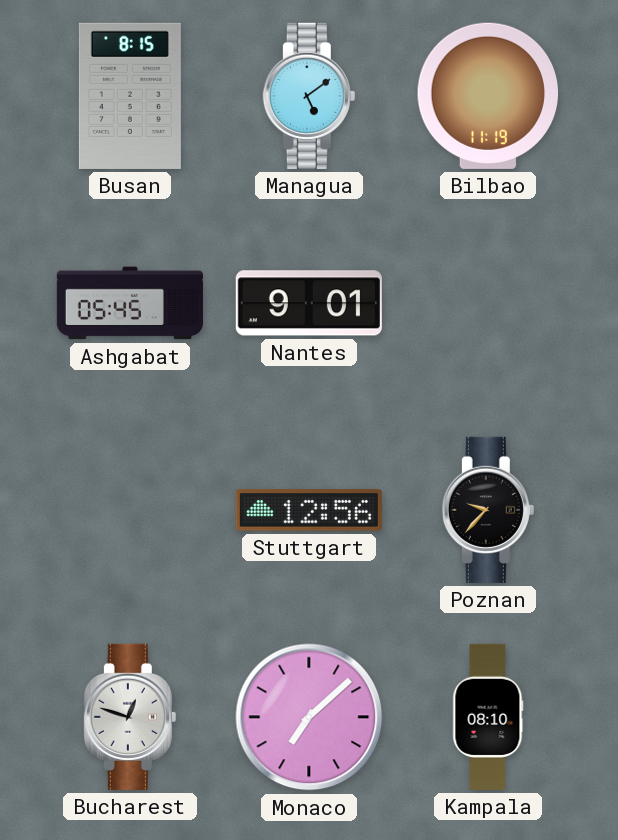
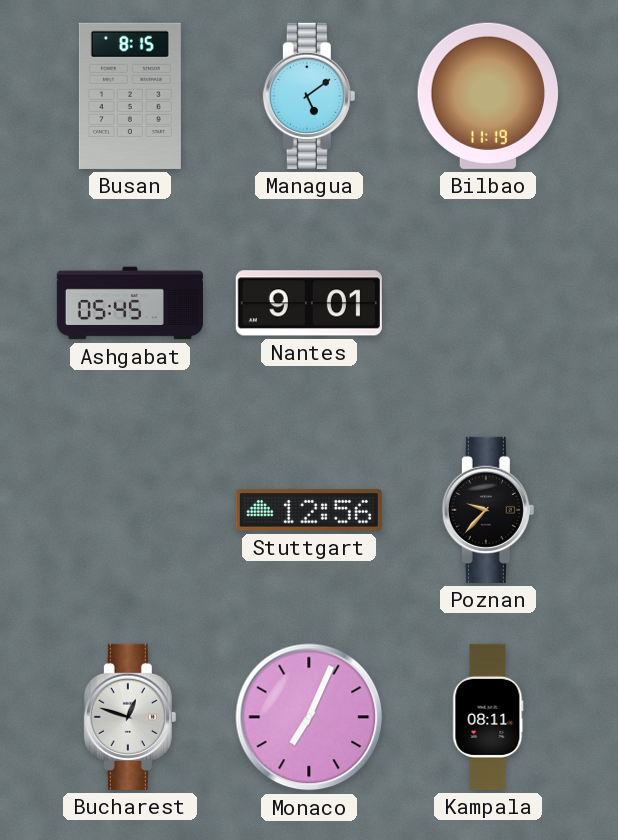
Monaco: 7:08 -> 7:04
Kampala: 08:10 -> 08:11
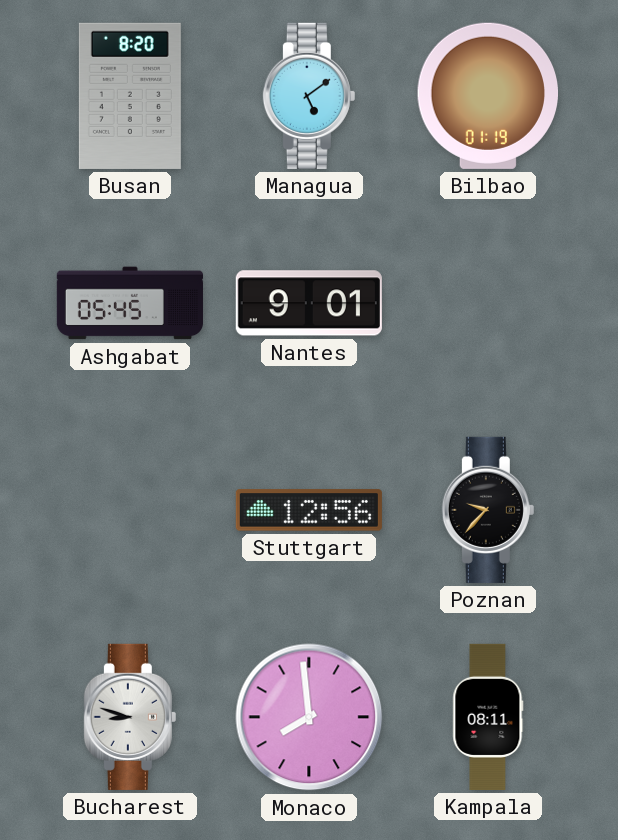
Busan: 8:15 -> 8:20
Bilbao: 11:19 -> 01:19
Bucharest: 12:48 -> 8:48
Monaco: 7:04 -> 7:59
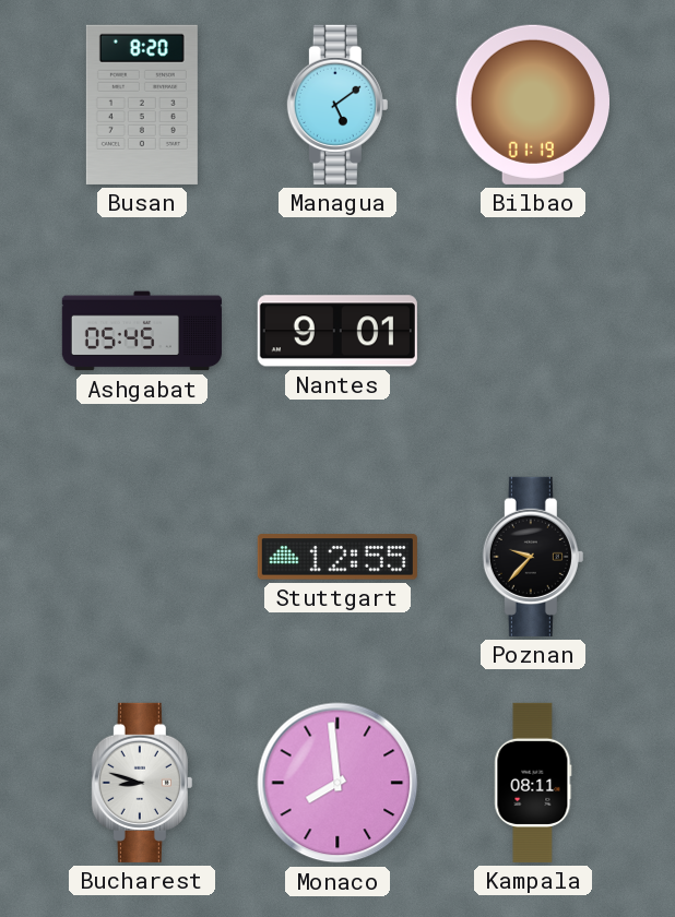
Stuttgart: 12:56 -> 12:55
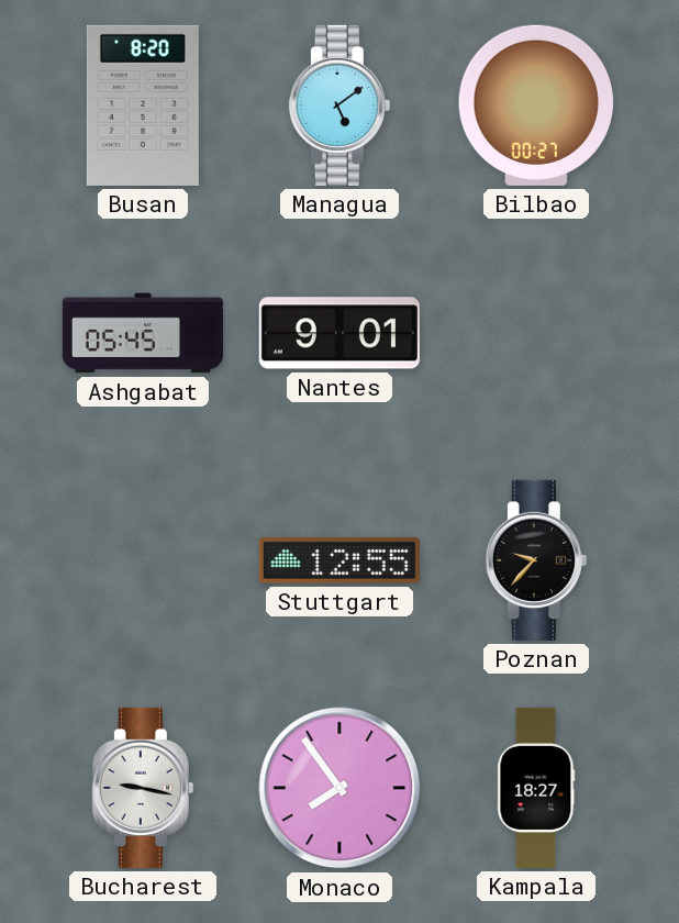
Bilbao: 01:19 -> 00:27
Bucharest: 8:48 -> 9:17
Monaco: 7:59 -> 7:54
Kampala: 08:11 -> 18:27
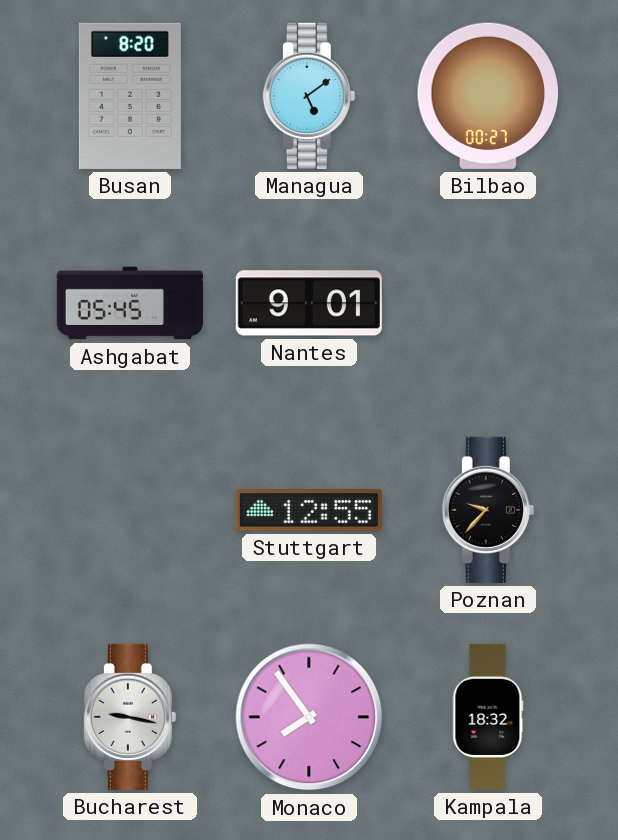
Kampala: 18:27 -> 18:32
